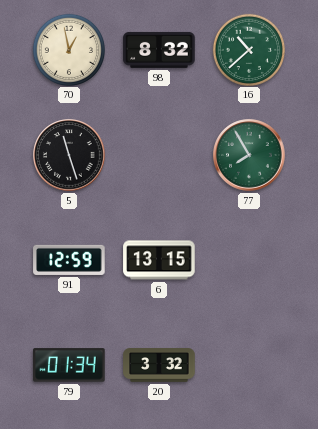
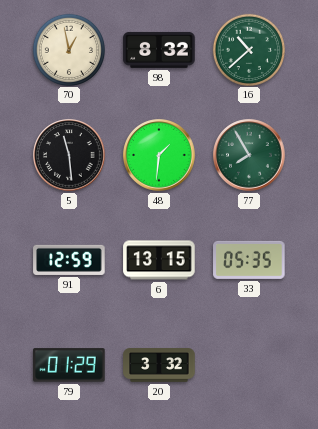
5: 11:27 -> 11:29
48: none -> 1:31
33: none -> 05:35
79: 01:34 -> 01:29
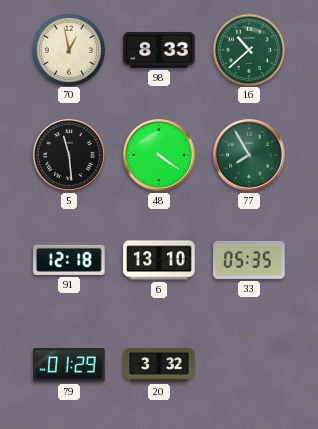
98: 8:32 -> 8:33
48: 1:31 -> 4:21
91: 12:59 -> 12:18
6: 13:15 -> 13:10
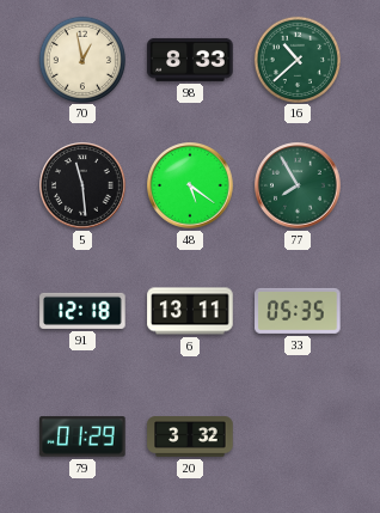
48: 4:21 -> 5:21
6: 13:10 -> 13:11
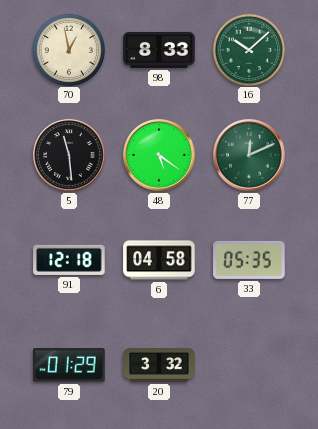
16: 10:38 -> 10:08
77: 7:55 -> 12:11
6: 13:11 -> 04:58
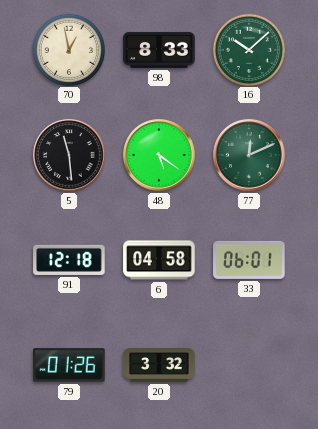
33: 05:35 -> 06:01
79: 01:29 -> 01:26
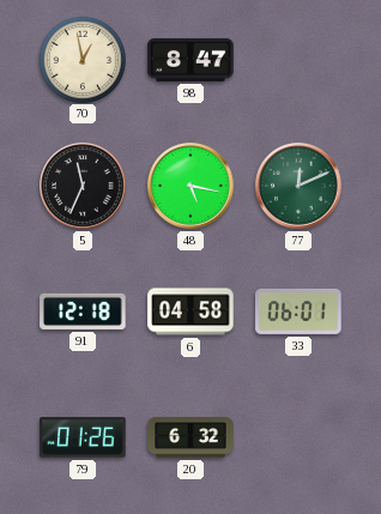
98: 8:33 -> 8:47
16: 10:08 -> none
5: 11:29 -> 11:34
48: 5:21 -> 5:17
20: 3:32 -> 6:32
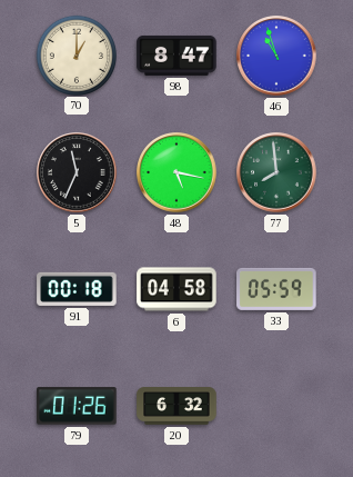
70: 12:58 -> 1:00
46: none -> 10:57
77: 12:11 -> 7:59
91: 12:18 -> 00:18
33: 06:01 -> 05:59
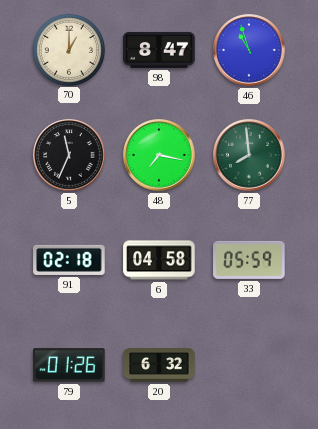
48: 5:17 -> 7:17
91: 00:18 -> 02:18
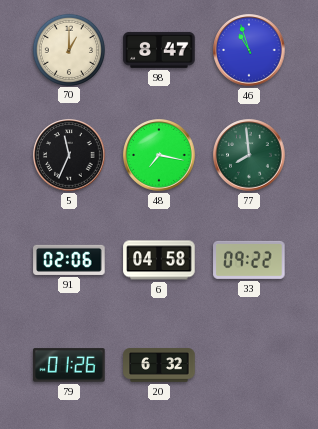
91: 02:18 -> 02:06
33: 05:59 -> 09:22
